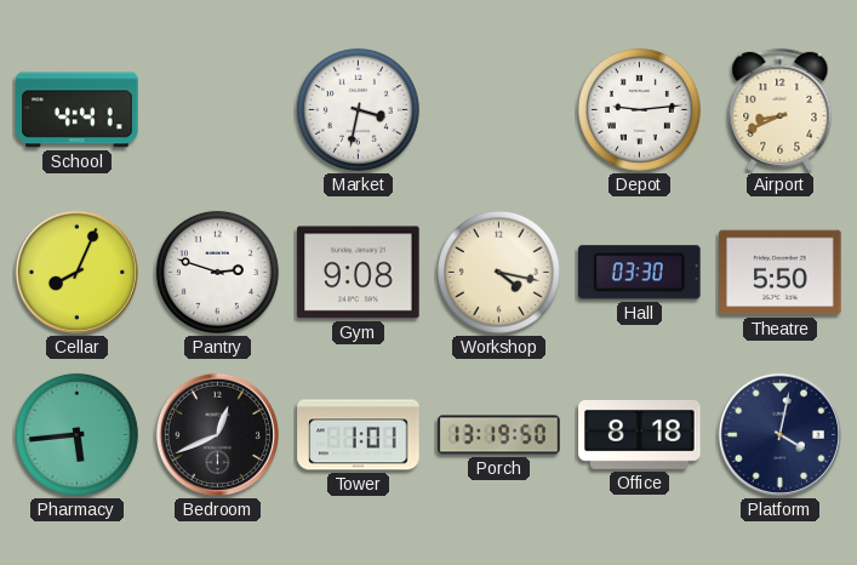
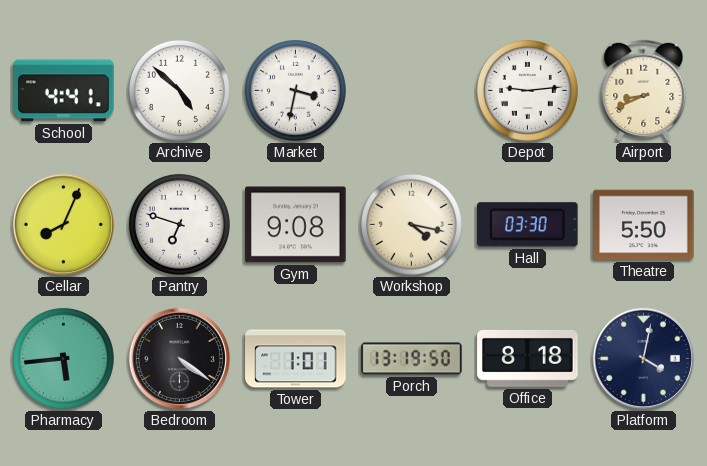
Archive: none -> 4:52
Pantry: 2:48 -> 6:48
Bedroom: 12:41 -> 4:21
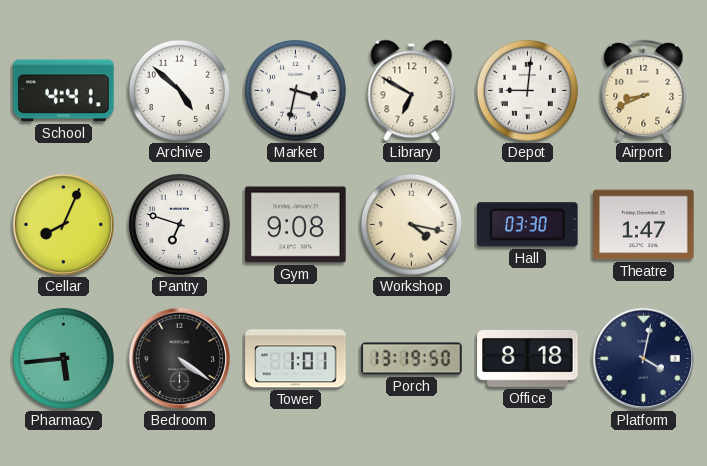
Library: none -> 6:50
Depot: 9:14 -> 9:01
Theatre: 5:50 -> 1:47
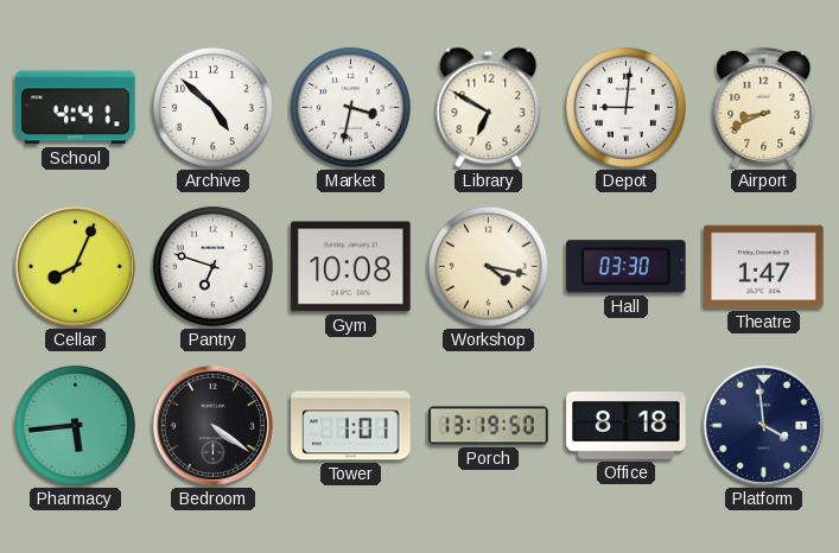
Gym: 9:08 -> 10:08
Platform: 4:02 -> 3:59
